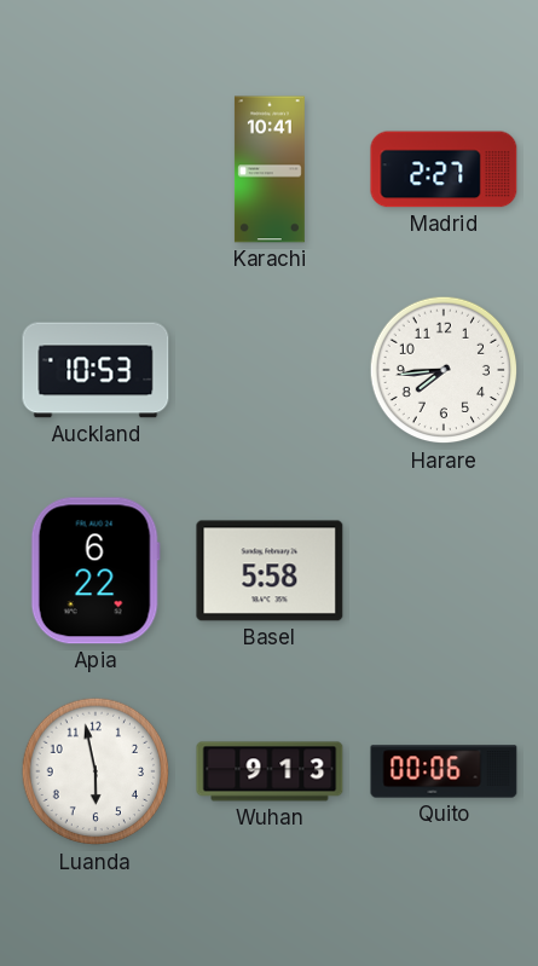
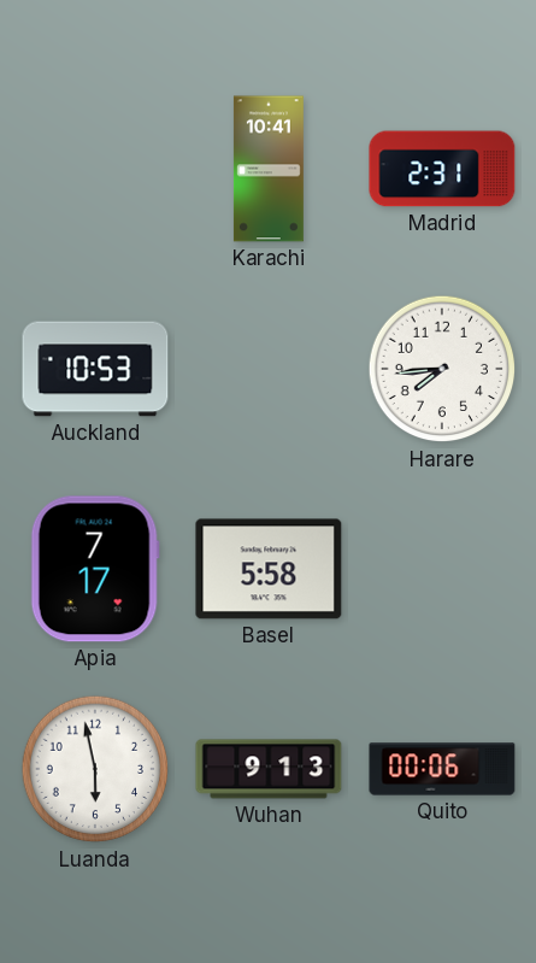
Madrid: 2:27 -> 2:31
Apia: 6:22 -> 7:17
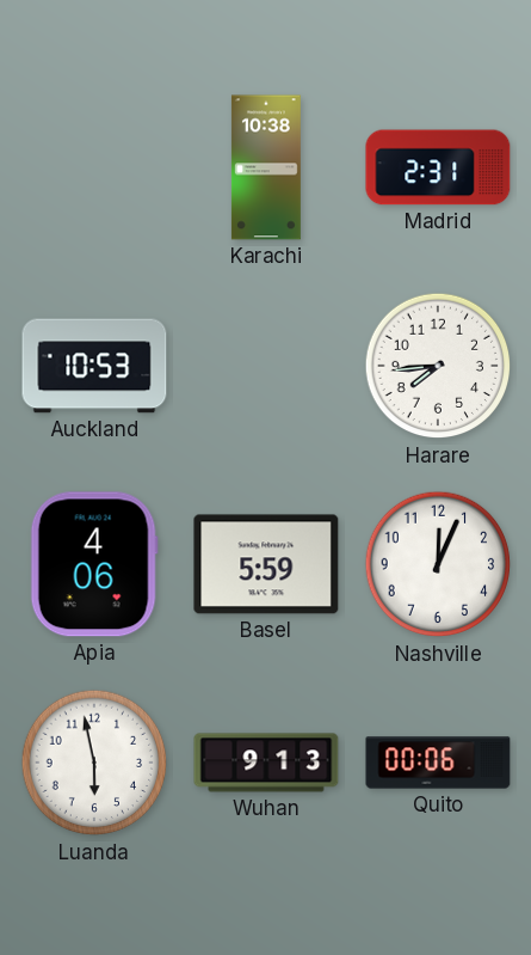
Karachi: 10:41 -> 10:38
Apia: 7:17 -> 4:06
Basel: 5:58 -> 5:59
Nashville: none -> 12:04
